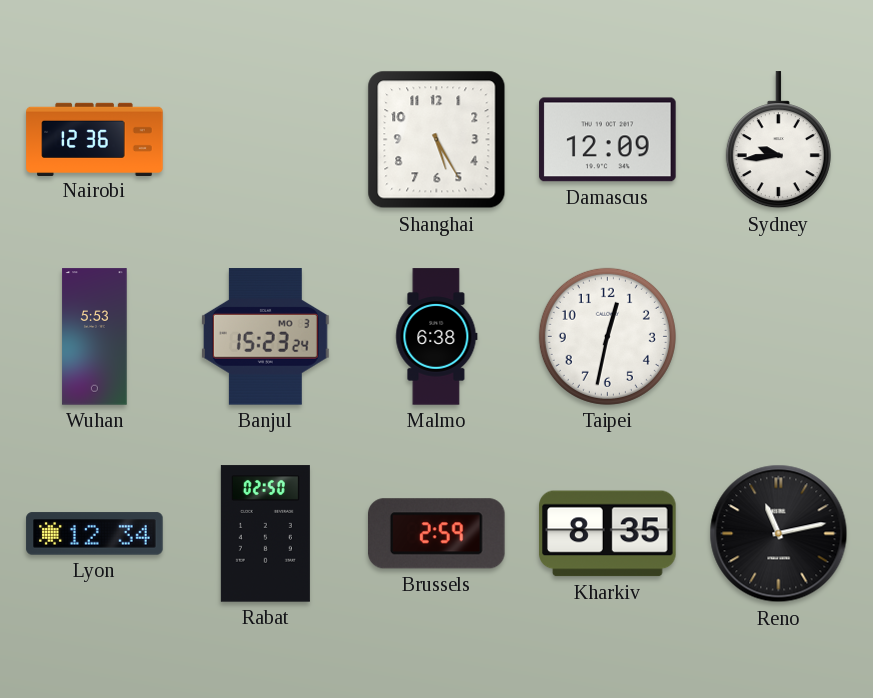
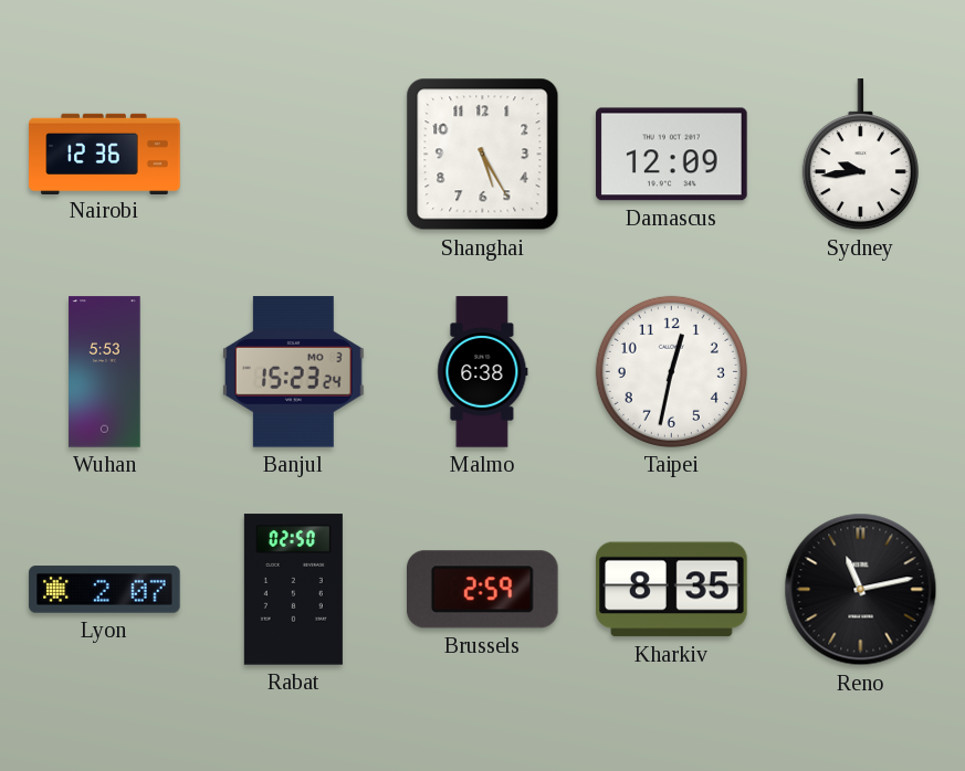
Lyon: 12:34 -> 2:07
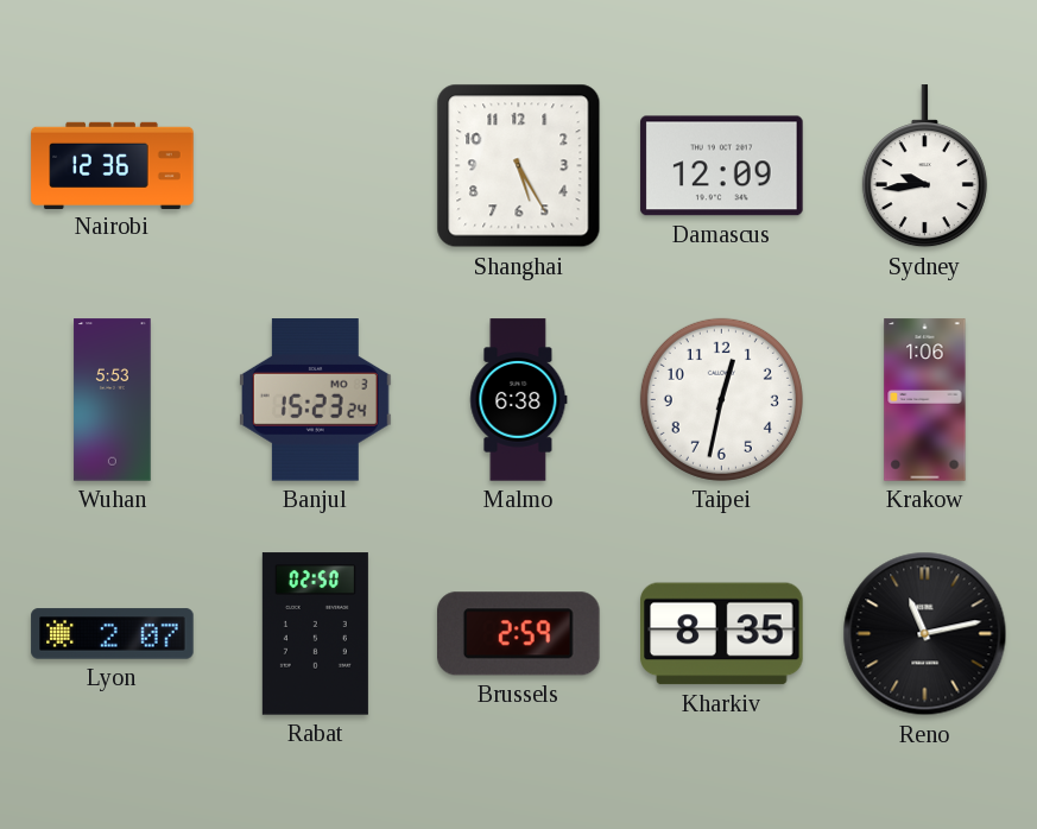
Krakow: none -> 1:06
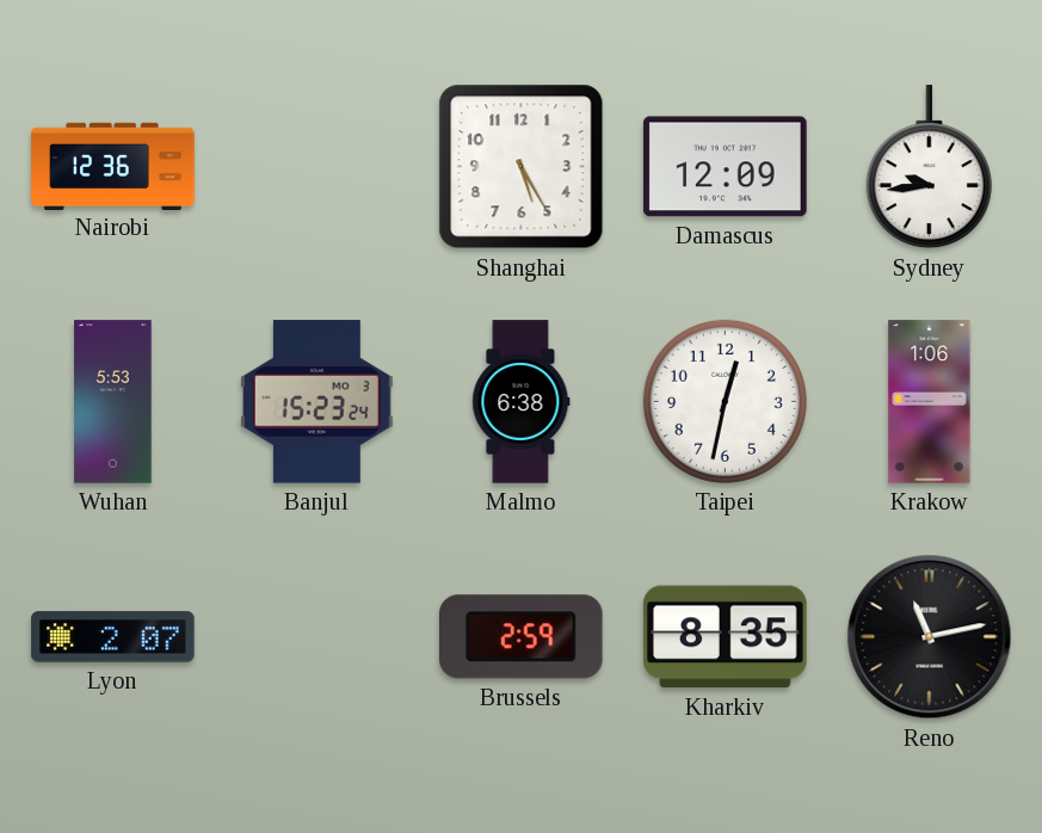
Rabat: 02:50 -> none
